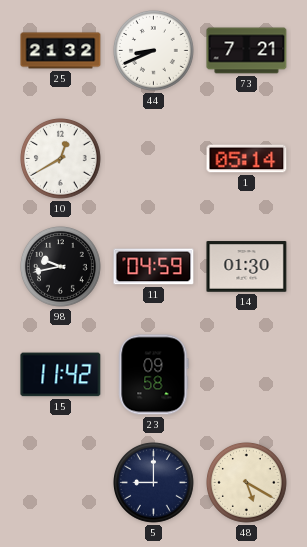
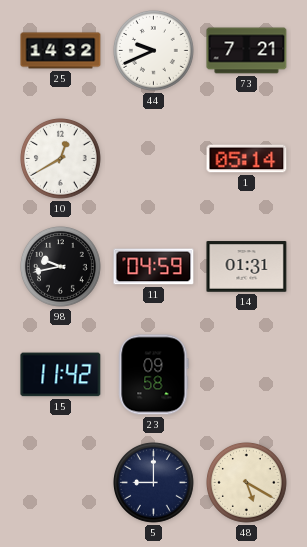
25: 21:32 -> 14:32
44: 8:41 -> 9:41
14: 01:30 -> 01:31
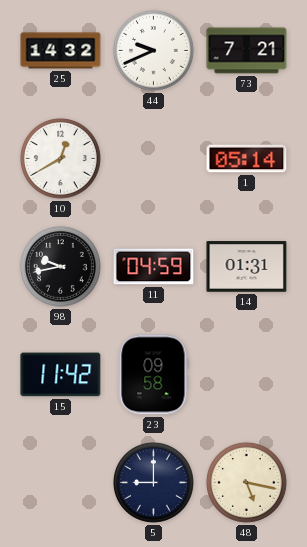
48: 5:20 -> 5:17
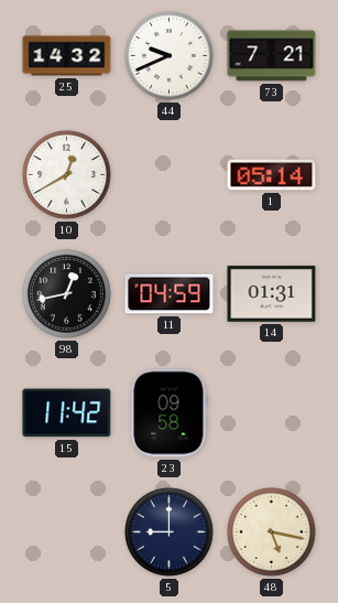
98: 9:43 -> 12:43
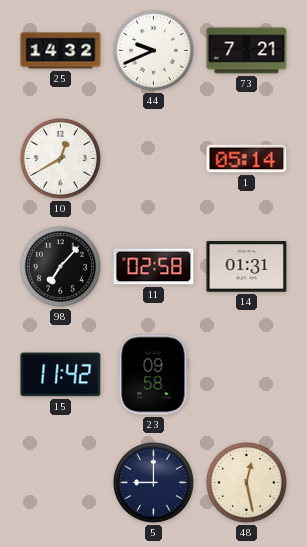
98: 12:43 -> 7:07
11: 04:59 -> 02:58
48: 5:17 -> 12:28
